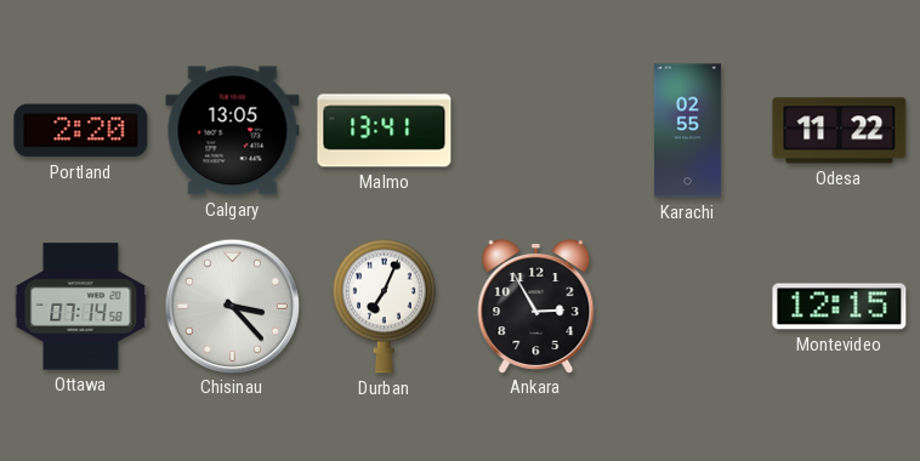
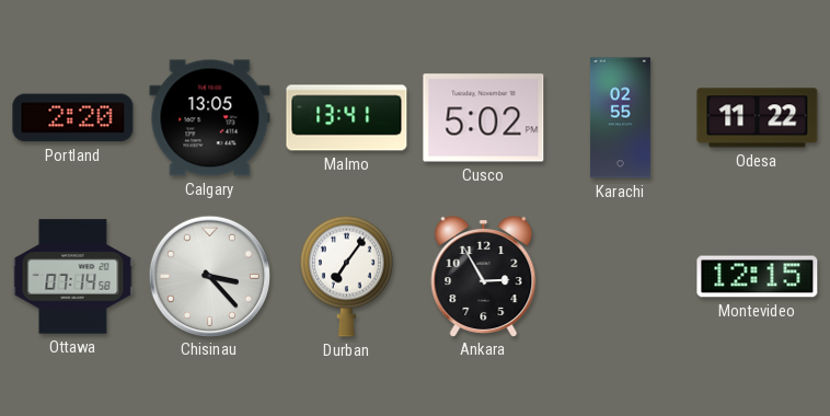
Cusco: none -> 5:02
Durban: 7:04 -> 7:06
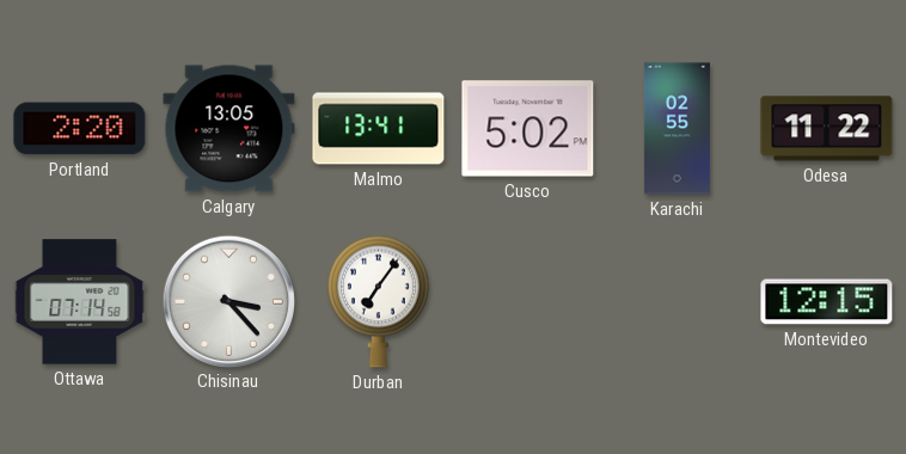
Ankara: 2:55 -> none
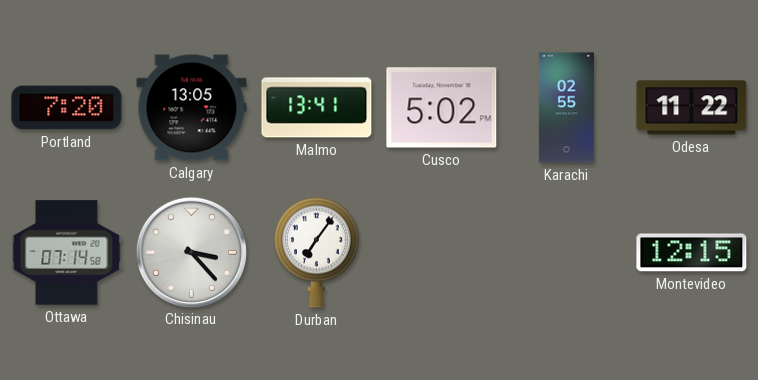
Portland: 2:20 -> 7:20
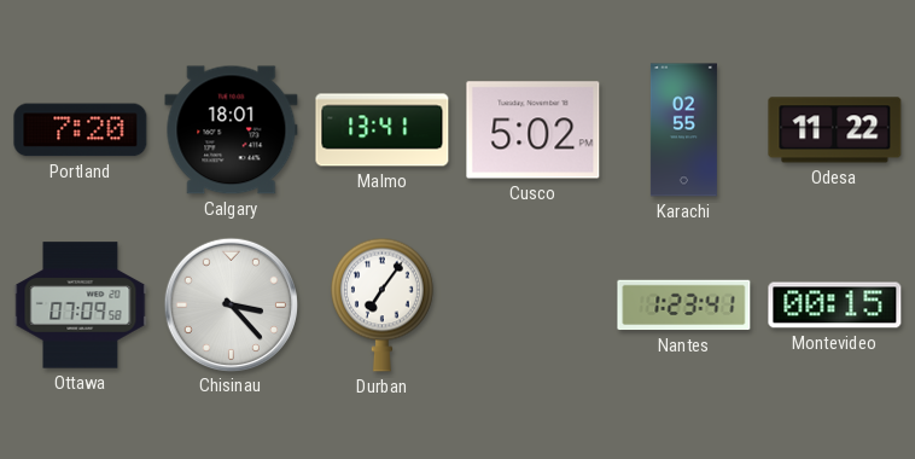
Calgary: 13:05 -> 18:01
Ottawa: 07:14 -> 07:09
Nantes: none -> 1:23
Montevideo: 12:15 -> 00:15
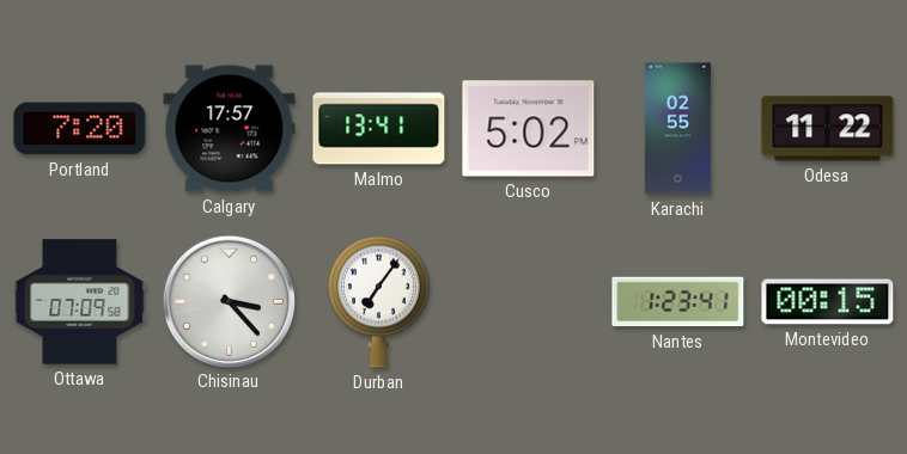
Calgary: 18:01 -> 17:57
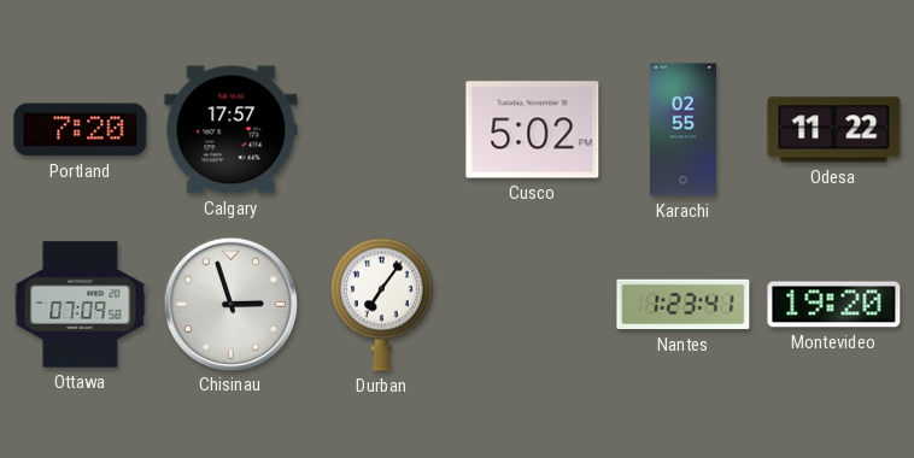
Malmo: 13:41 -> none
Chisinau: 3:23 -> 2:57
Montevideo: 00:15 -> 19:20
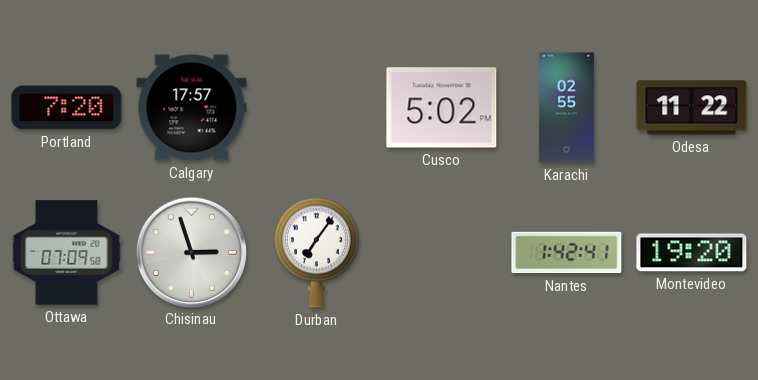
Nantes: 1:23 -> 1:42
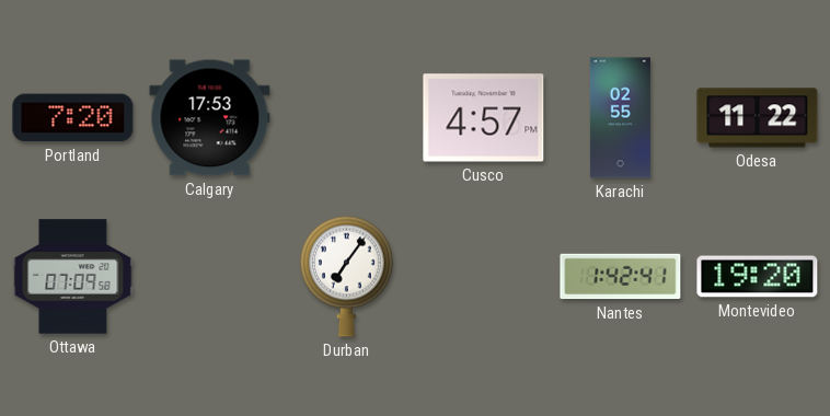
Calgary: 17:57 -> 17:53
Cusco: 5:02 -> 4:57
Chisinau: 2:57 -> none
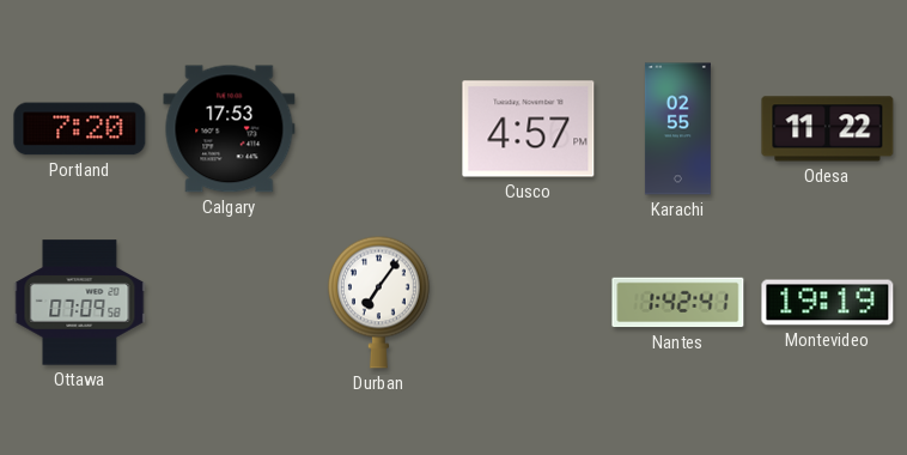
Montevideo: 19:20 -> 19:19
